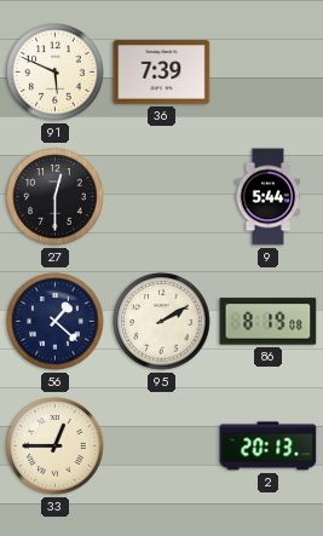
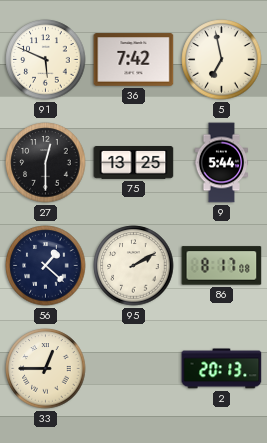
36: 7:39 -> 7:42
5: none -> 6:58
75: none -> 13:25
86: 8:19 -> 8:17
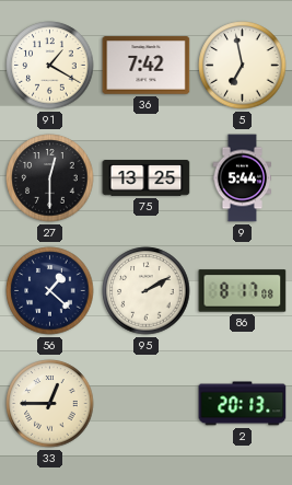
91: 5:49 -> 1:20
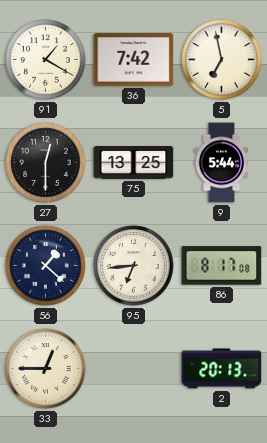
95: 2:10 -> 6:44
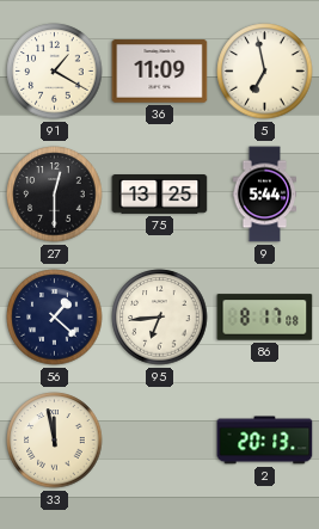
36: 7:42 -> 11:09
33: 12:45 -> 11:58
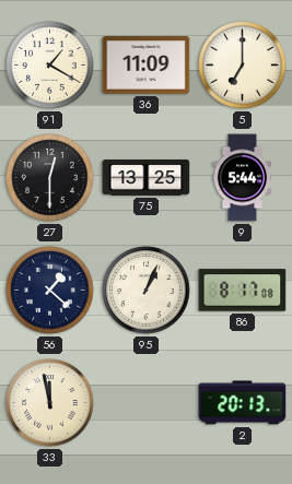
5: 6:58 -> 7:00
95: 6:44 -> 1:04
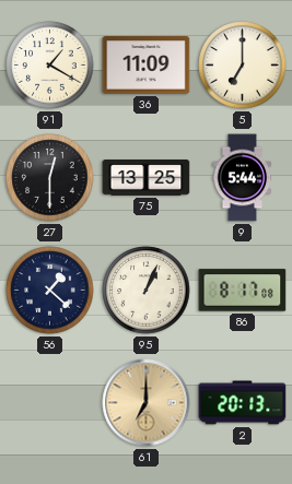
33: 11:58 -> none
61: none -> 7:00
